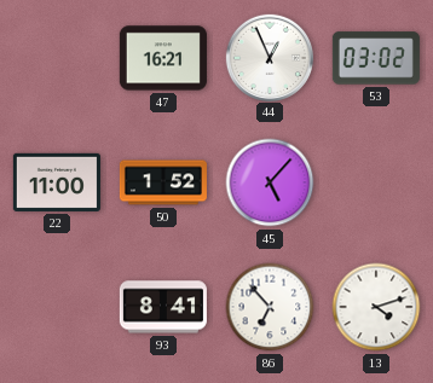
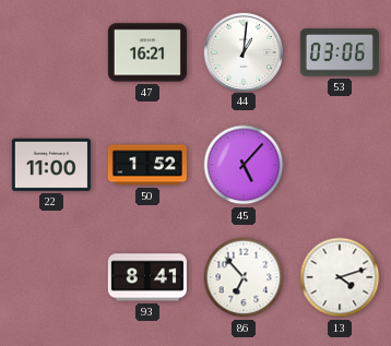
44: 12:56 -> 1:01
53: 03:02 -> 03:06
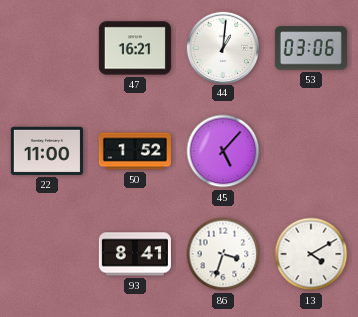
86: 6:53 -> 3:33
13: 4:12 -> 4:10
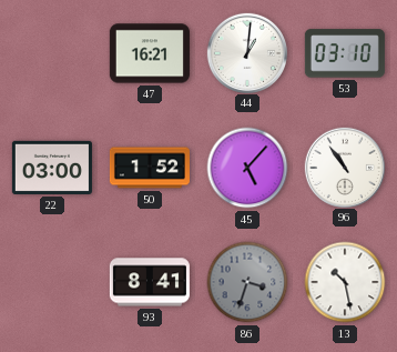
53: 03:06 -> 03:10
22: 11:00 -> 03:00
96: none -> 10:54
86 dial: white -> grey
13: 4:10 -> 10:28
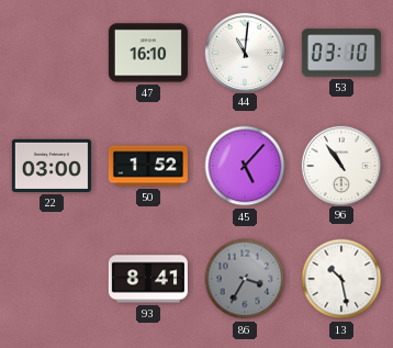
47: 16:21 -> 16:10
44: 1:01 -> 11:01
86: 3:33 -> 3:35
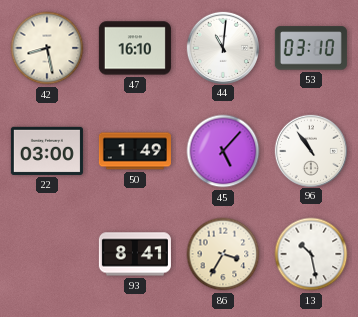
42: none -> 8:28
50: 1:52 -> 1:49
86 dial: grey -> cream
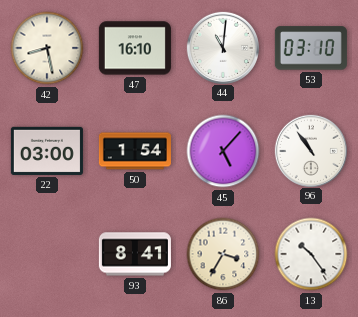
50: 1:49 -> 1:54
13: 10:28 -> 10:24
